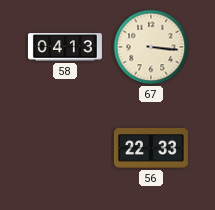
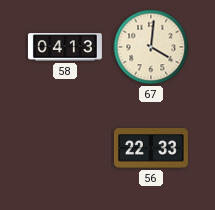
67: 3:16 -> 4:01
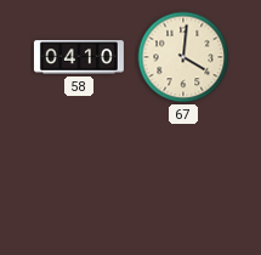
58: 04:13 -> 04:10
56: 22:33 -> none
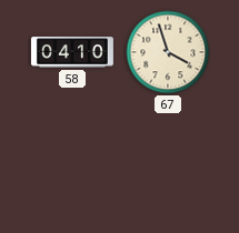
67: 4:01 -> 3:57
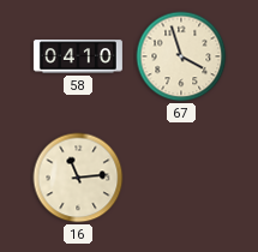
16: none -> 11:14
